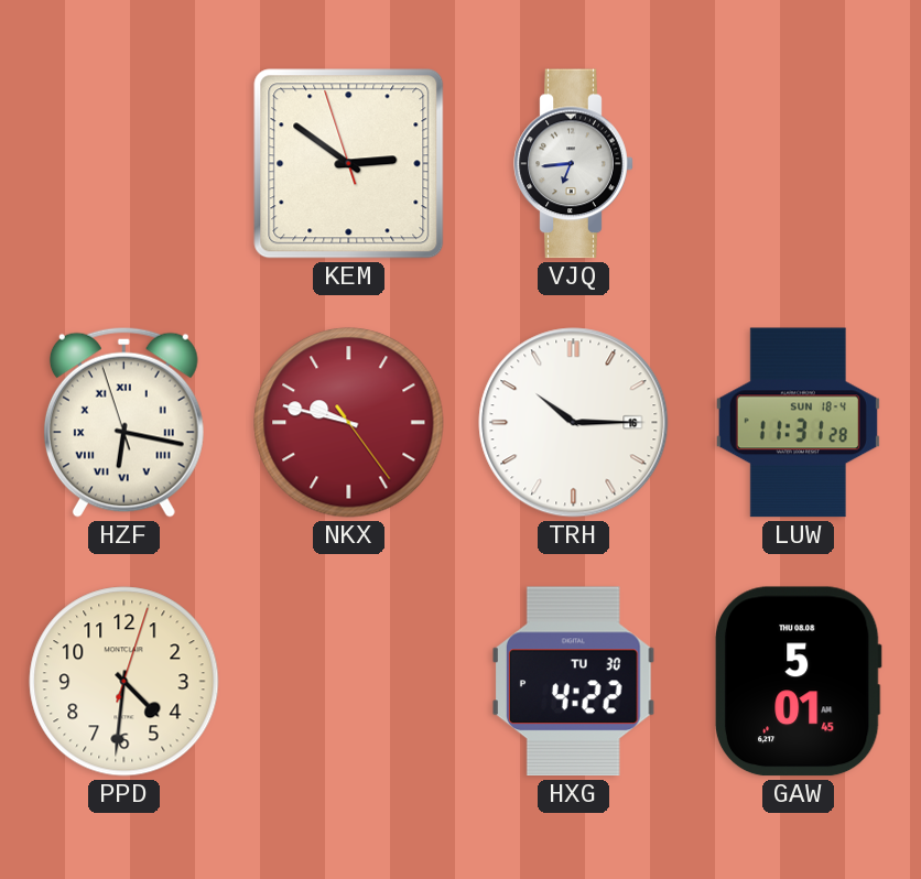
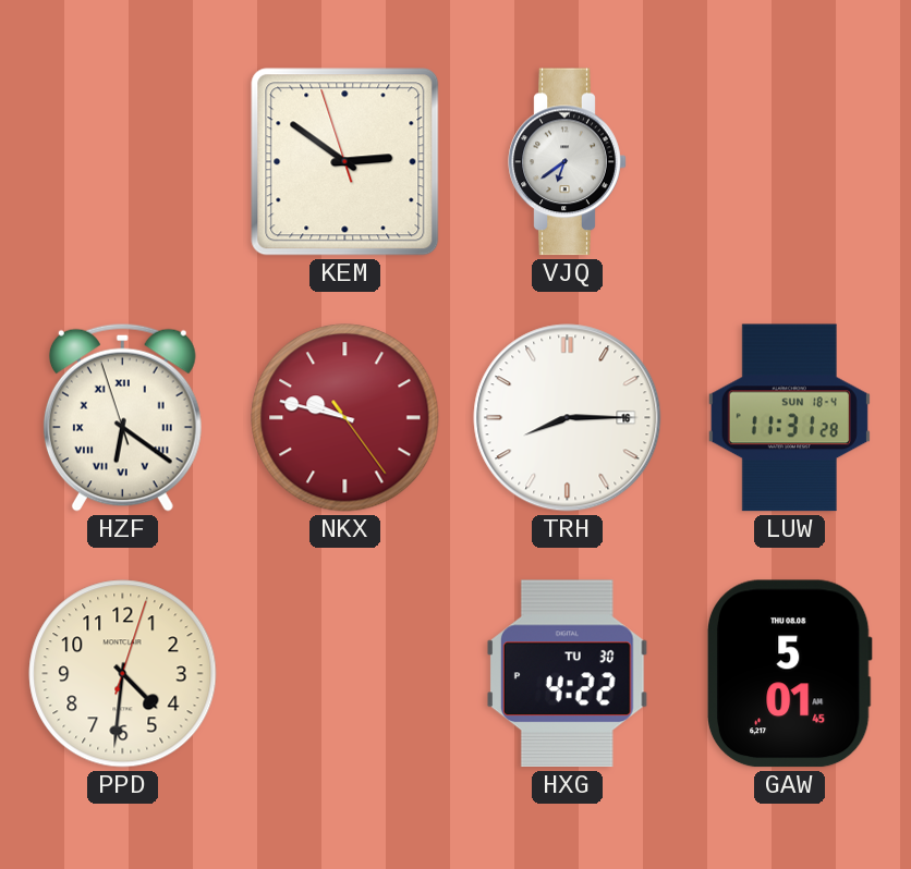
VJQ: 6:44 -> 6:39
HZF: 6:16 -> 6:20
TRH: 10:15 -> 8:15
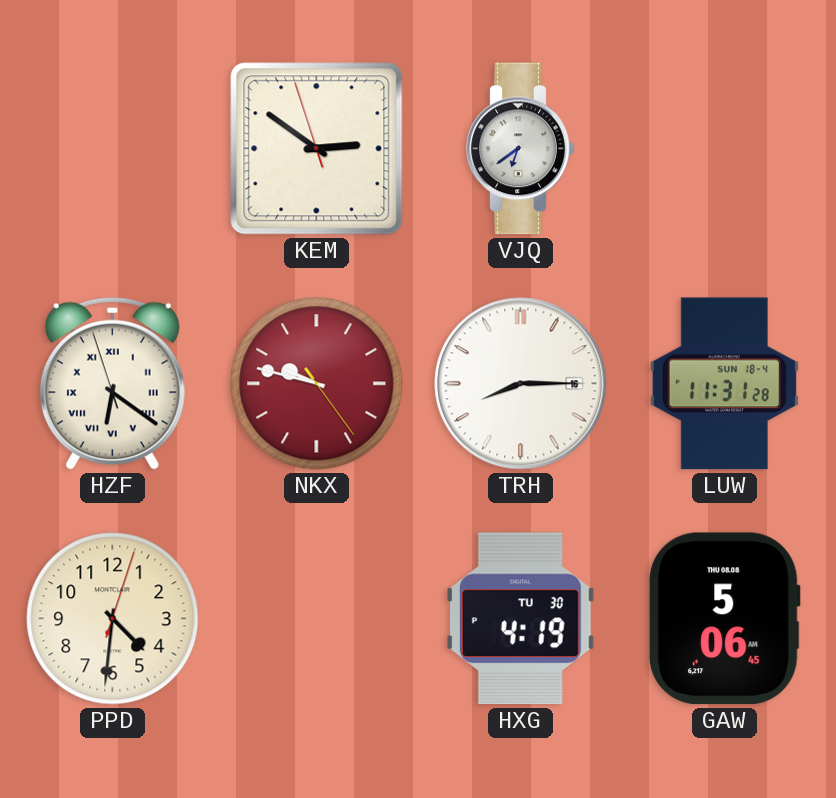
HXG: 4:22 -> 4:19
GAW: 5:01 -> 5:06
